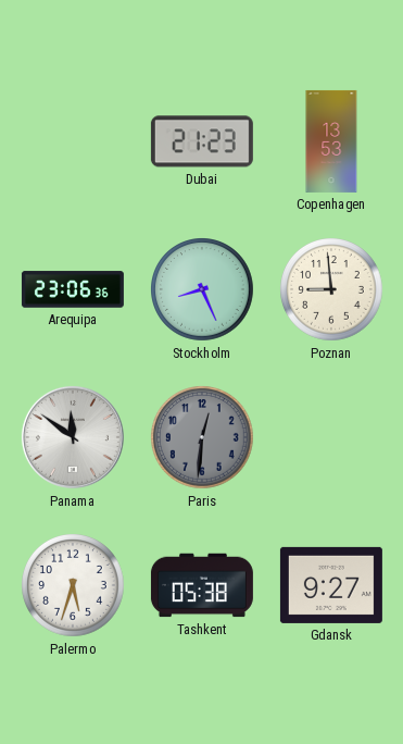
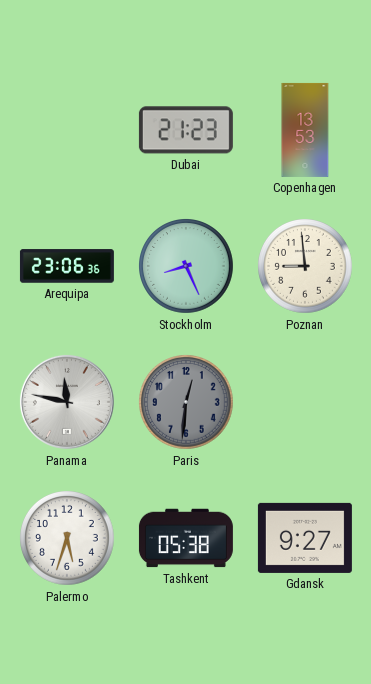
Panama: 11:51 -> 11:47
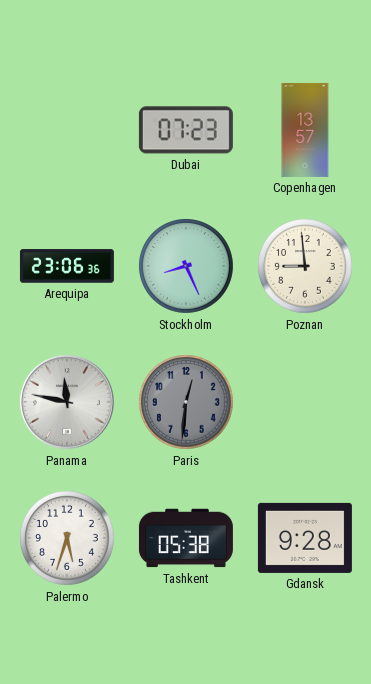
Dubai: 21:23 -> 07:23
Copenhagen: 13:53 -> 13:57
Gdansk: 9:27 -> 9:28
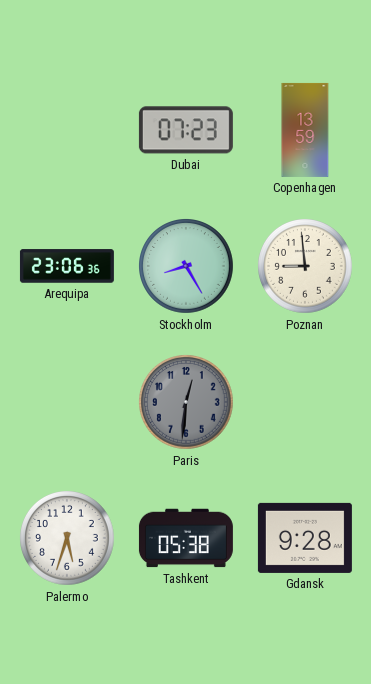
Copenhagen: 13:57 -> 13:59
Stockholm: 8:26 -> 8:25
Panama: 11:47 -> none
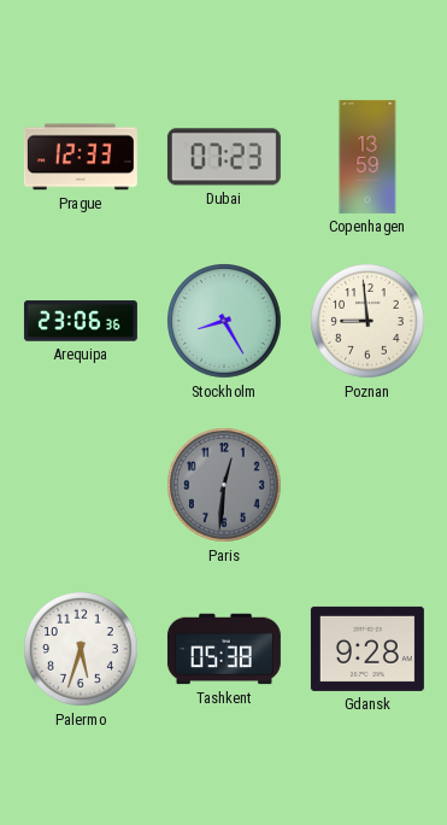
Prague: none -> 12:33
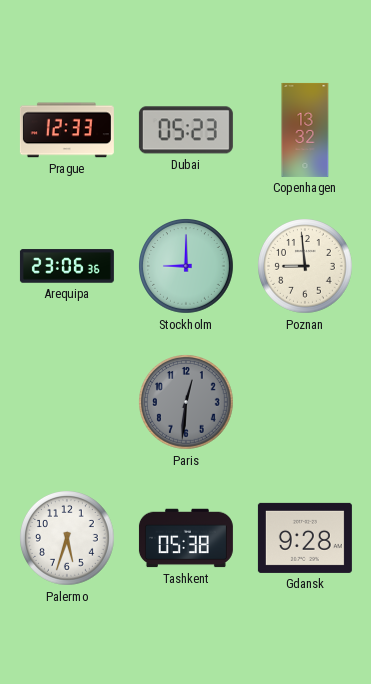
Dubai: 07:23 -> 05:23
Copenhagen: 13:59 -> 13:32
Stockholm: 8:25 -> 9:00
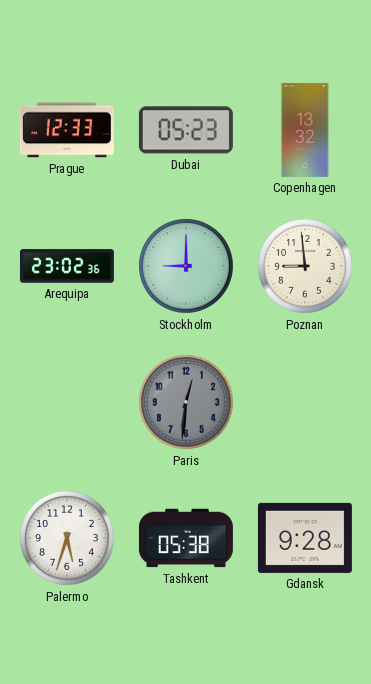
Arequipa: 23:06 -> 23:02
